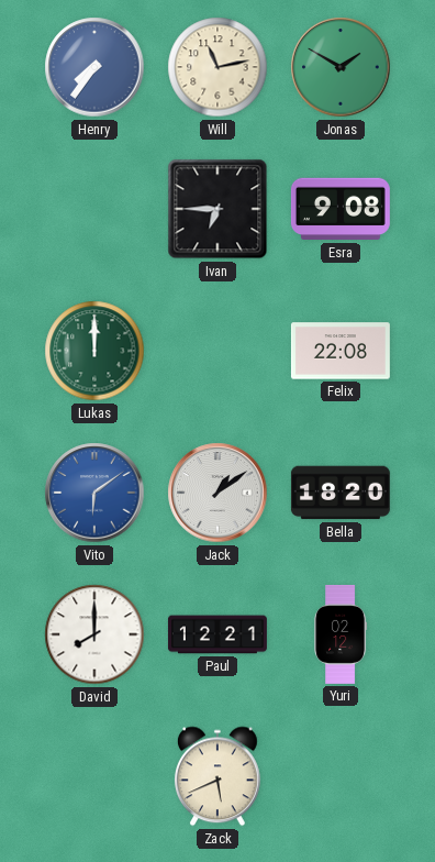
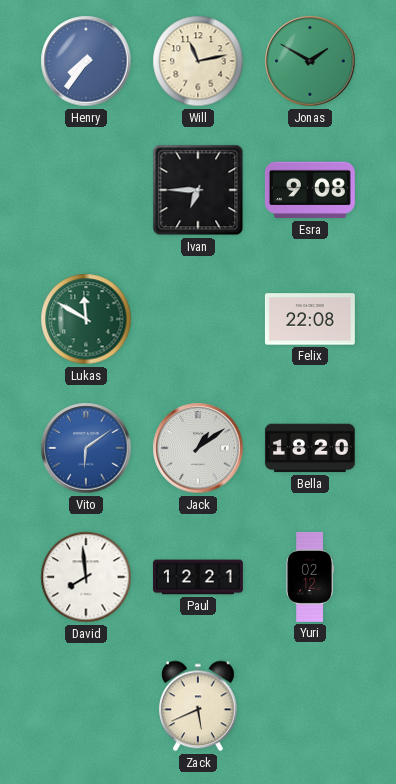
Lukas: 12:00 -> 11:50
David: 8:00 -> 7:59
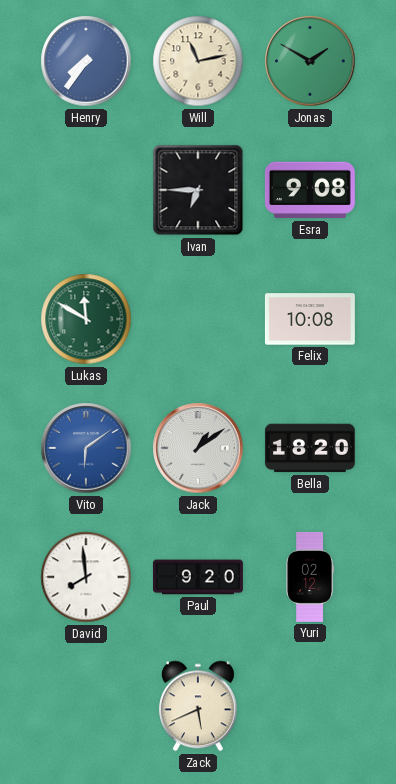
Felix: 22:08 -> 10:08
Paul: 12:21 -> 9:20
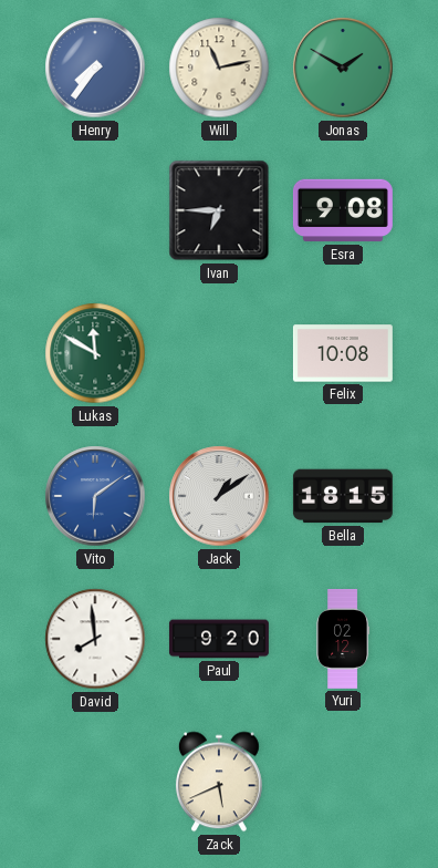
Bella: 18:20 -> 18:15
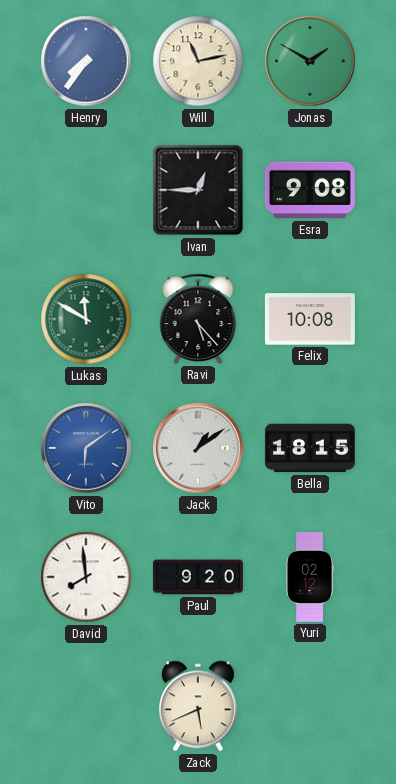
Ivan: 6:45 -> 12:45
Ravi: none -> 5:23
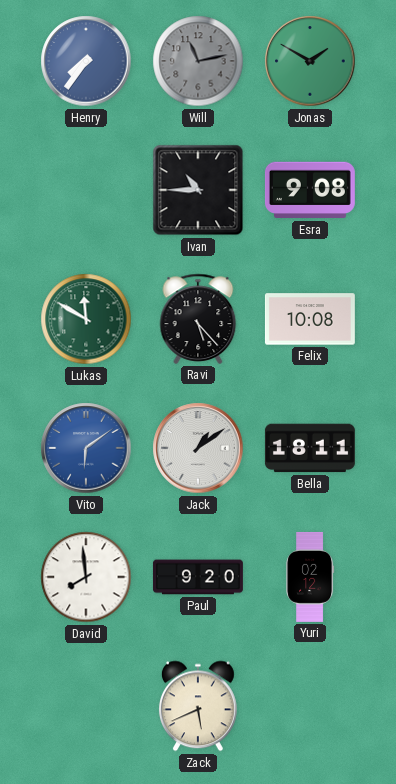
Will dial: cream -> grey
Ivan: 12:45 -> 10:45
Bella: 18:15 -> 18:11
